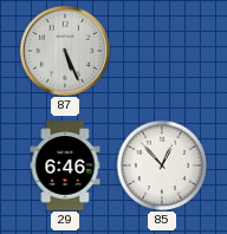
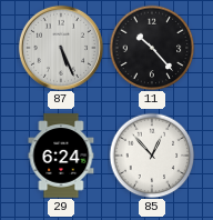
11: none -> 10:23
29: 6:46 -> 6:24
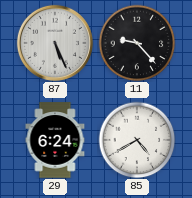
11: 10:23 -> 9:23
85: 12:53 -> 4:40
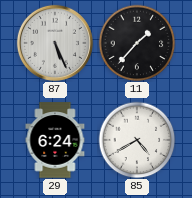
11: 9:23 -> 1:37
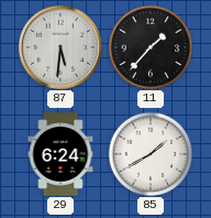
87: 5:26 -> 5:31
85: 4:40 -> 1:40
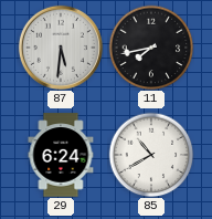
11: 1:37 -> 7:43
85: 1:40 -> 10:40
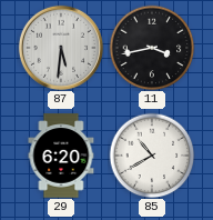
11: 7:43 -> 3:43
29: 6:24 -> 6:20
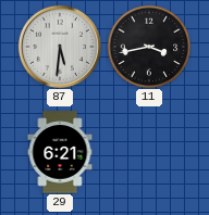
29: 6:20 -> 6:21
85: 10:40 -> none
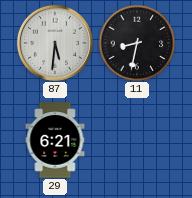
11: 3:43 -> 8:32
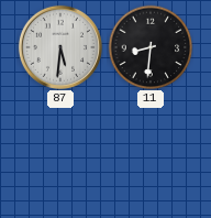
11: 8:32 -> 8:31
29: 6:21 -> none
